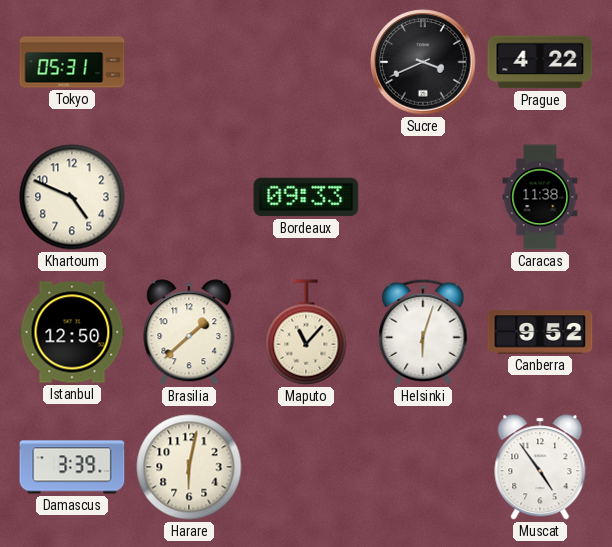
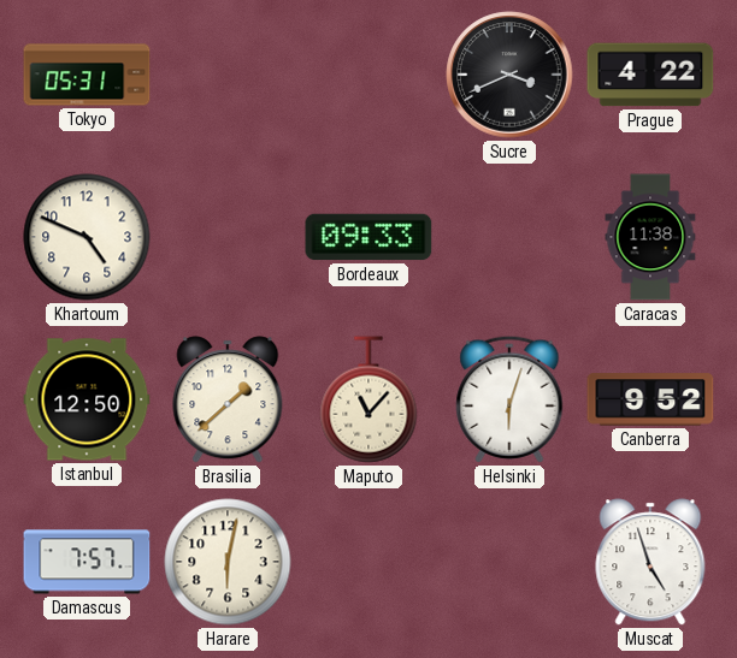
Damascus: 3:39 -> 7:57
Muscat: 4:54 -> 4:57
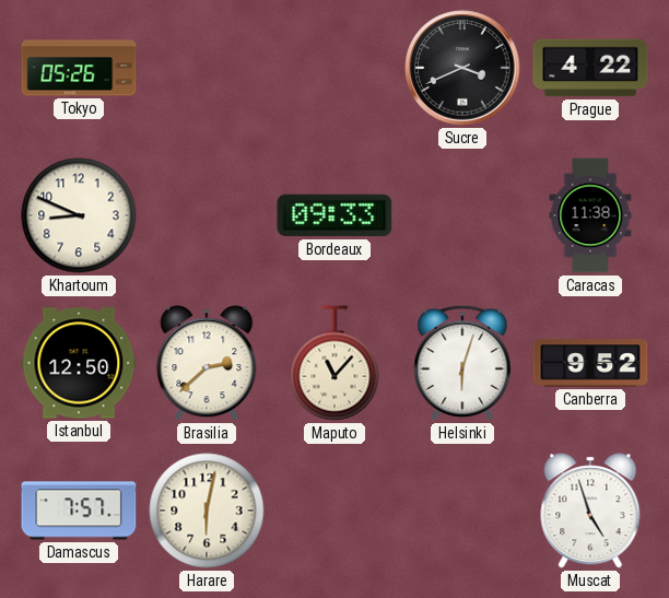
Tokyo: 05:31 -> 05:26
Khartoum: 4:49 -> 8:49
Brasilia: 1:38 -> 2:38
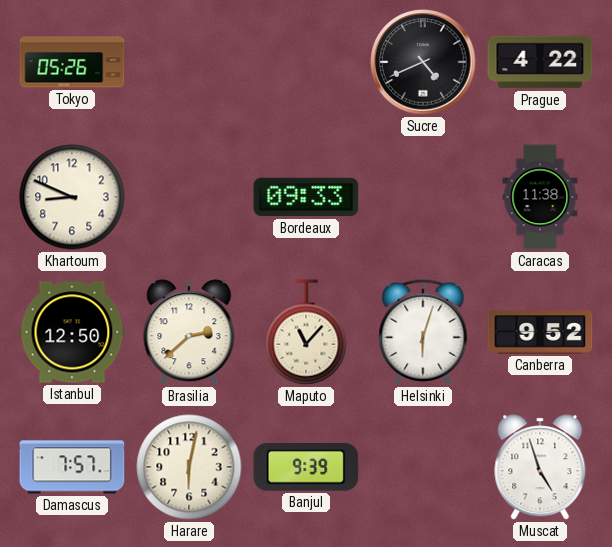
Sucre: 3:41 -> 4:41
Banjul: none -> 9:39
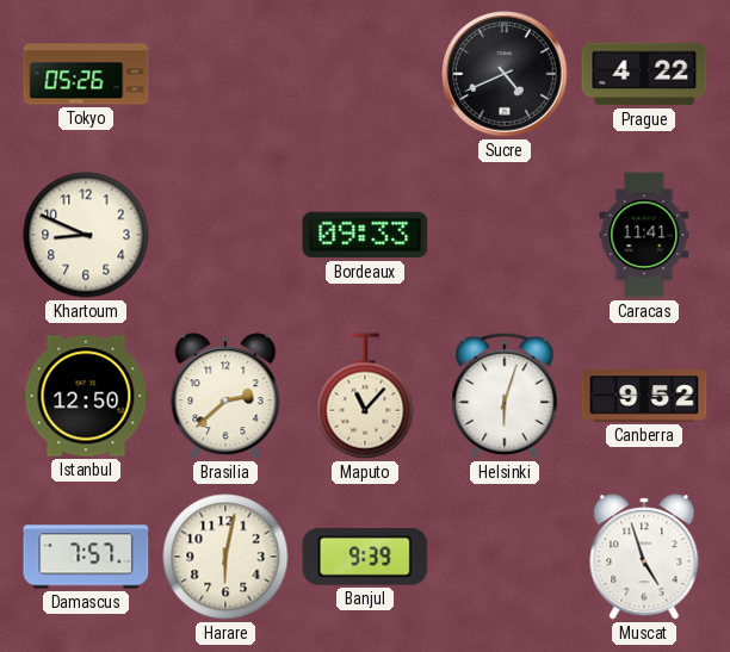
Caracas: 11:38 -> 11:41
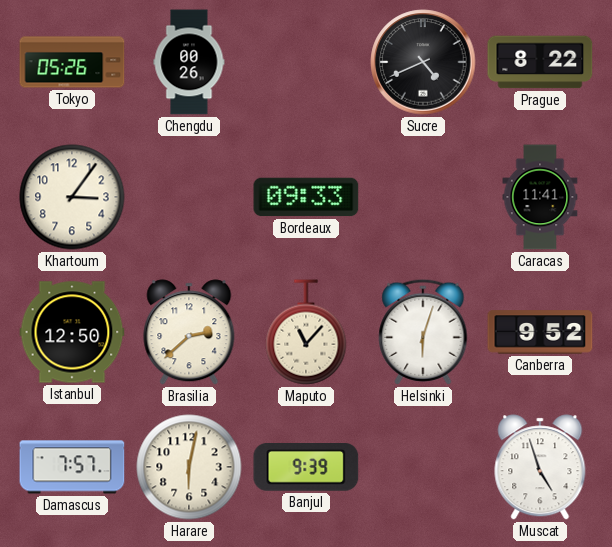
Chengdu: none -> 00:26
Prague: 4:22 -> 8:22
Khartoum: 8:49 -> 3:06
